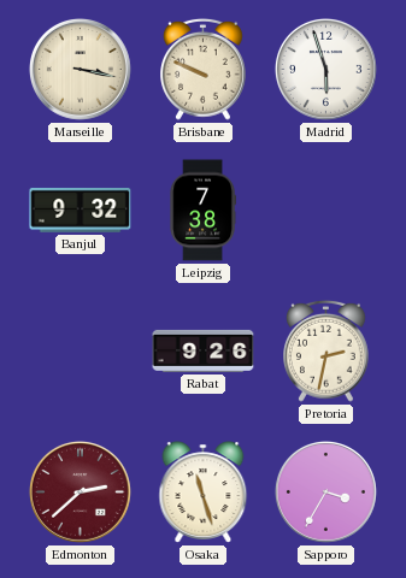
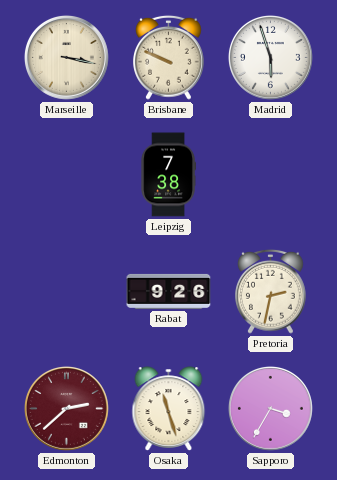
Banjul: 9:32 -> none
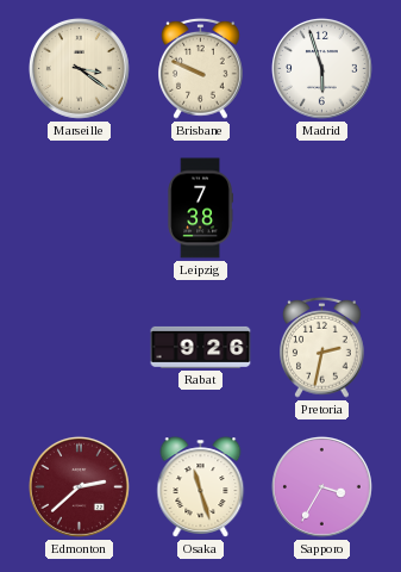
Marseille: 3:17 -> 3:21
